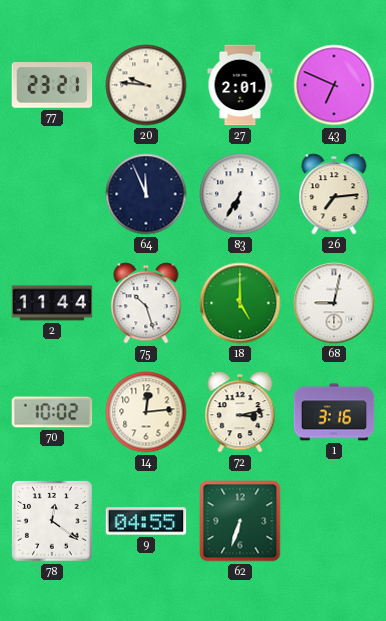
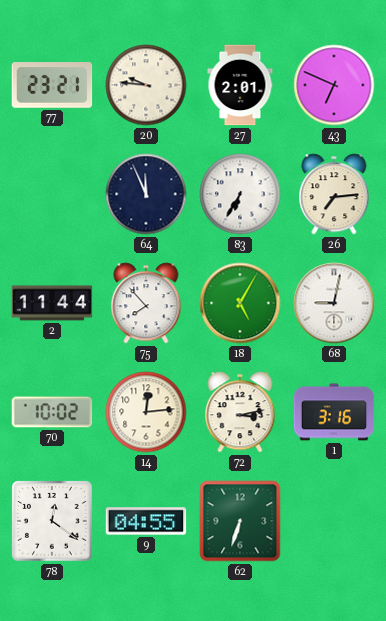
75: 10:27 -> 7:53
18: 5:00 -> 5:05
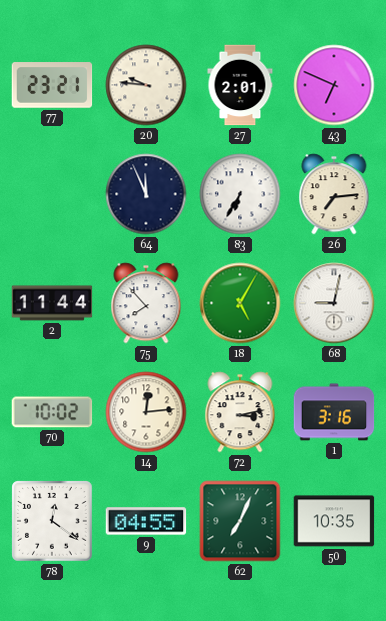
62: 6:33 -> 7:04
50: none -> 10:35
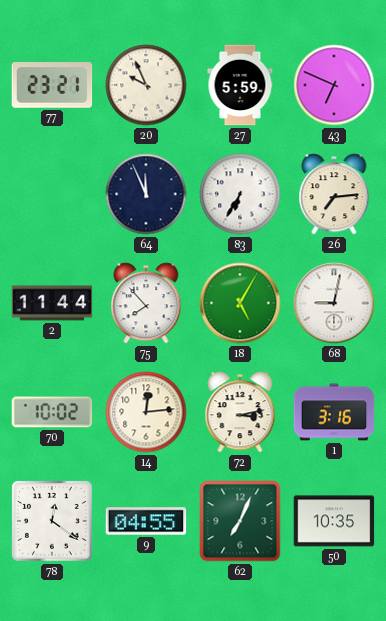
20: 9:46 -> 9:56
27: 2:01 -> 5:59
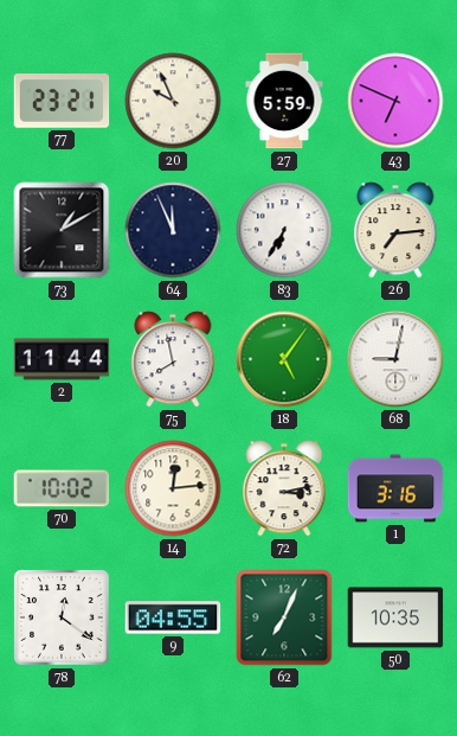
73: none -> 1:10
75: 7:53 -> 7:58
18: 5:05 -> 5:06
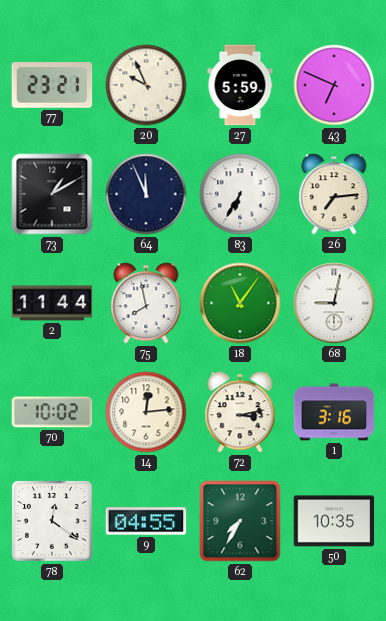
18: 5:06 -> 11:06
62: 7:04 -> 7:35
